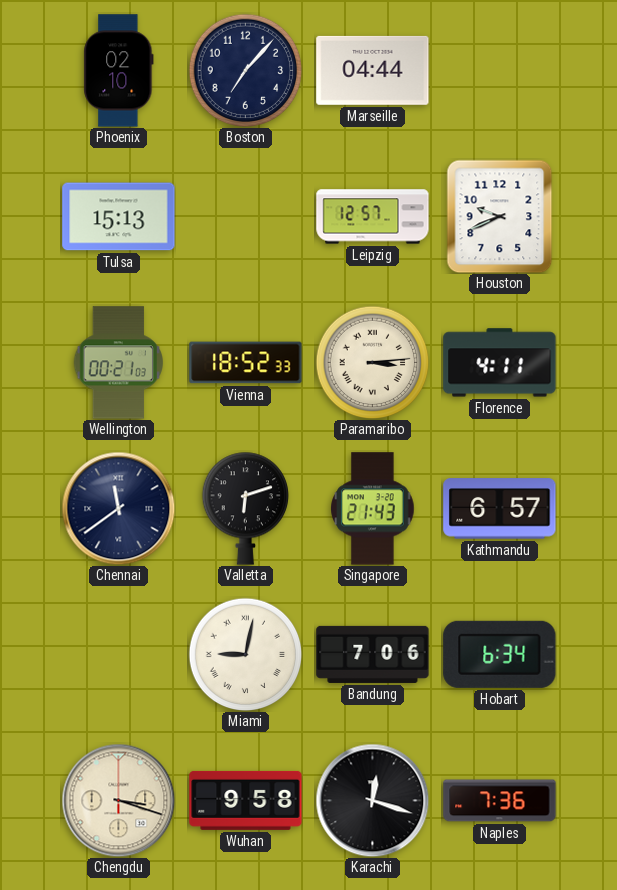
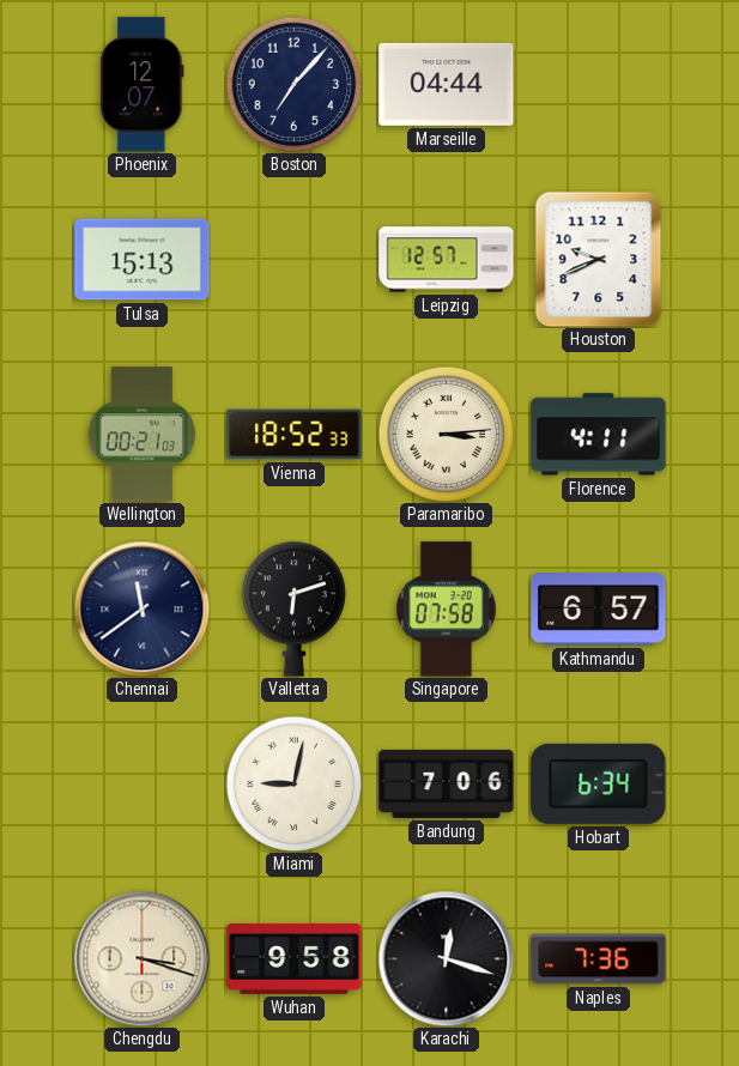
Phoenix: 02:10 -> 12:07
Singapore: 21:43 -> 07:58
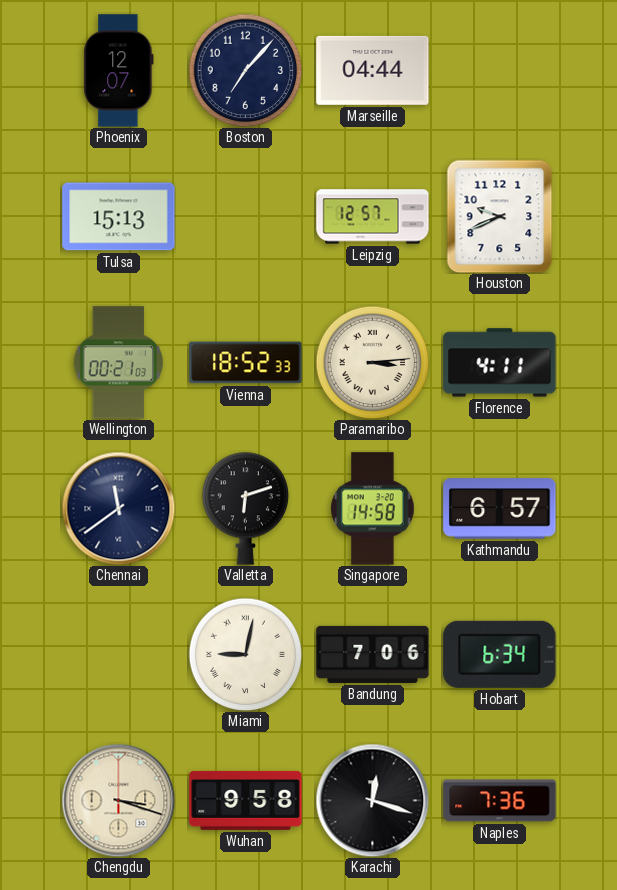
Singapore: 07:58 -> 14:58
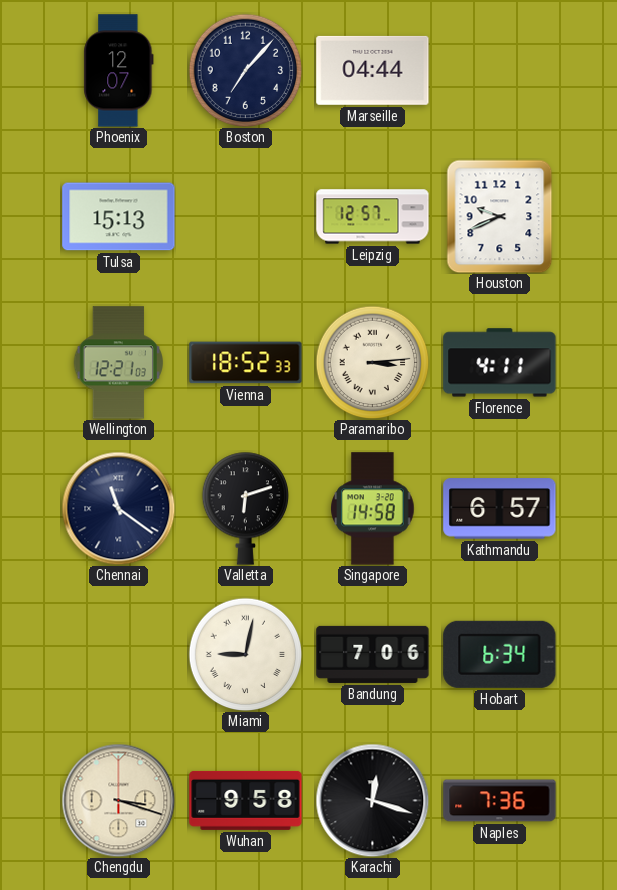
Wellington: 00:21 -> 12:21
Chennai: 11:39 -> 11:21
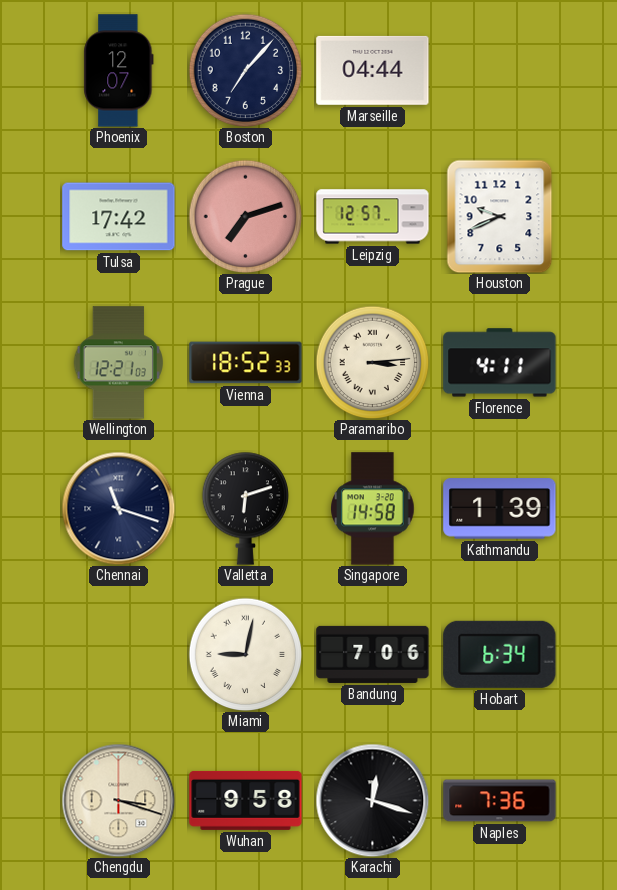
Tulsa: 15:13 -> 17:42
Prague: none -> 7:12
Chennai: 11:21 -> 11:18
Kathmandu: 6:57 -> 1:39
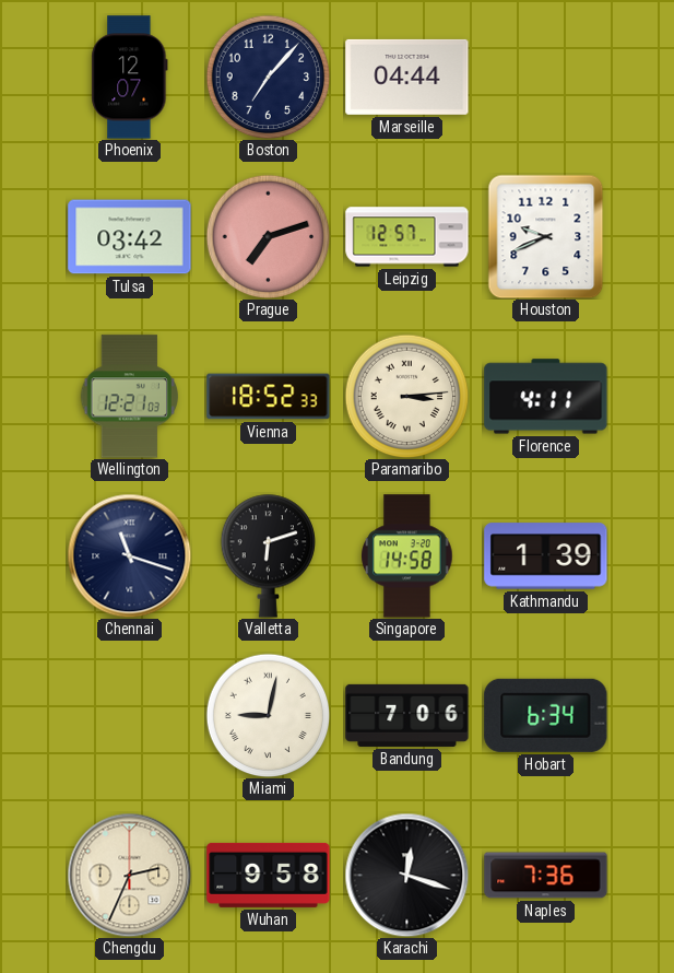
Tulsa: 17:42 -> 03:42
Chengdu: 3:18 -> 2:34
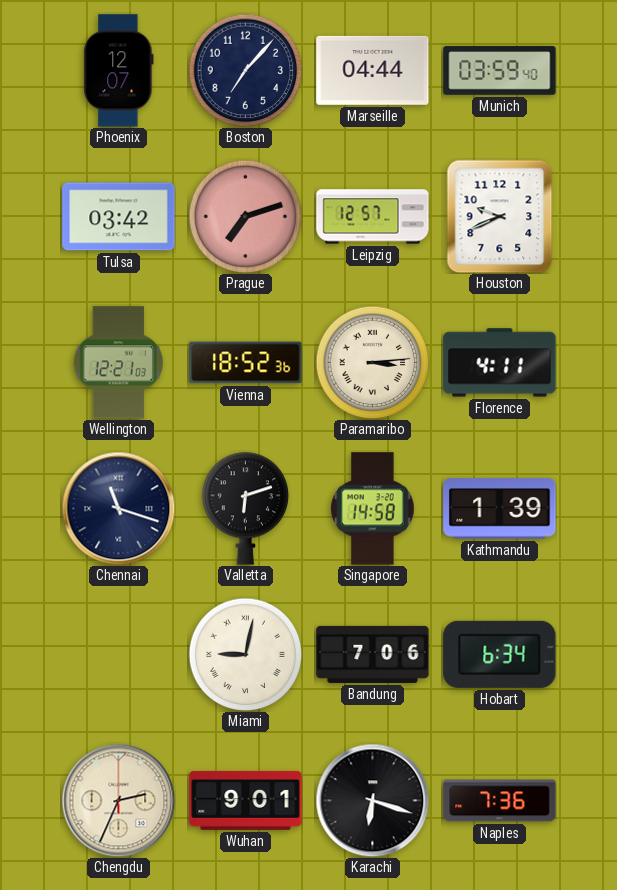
Munich: none -> 03:59
Vienna: 18:52:33 -> 18:52:36
Wuhan: 9:58 -> 9:01
Karachi: 12:18 -> 6:18
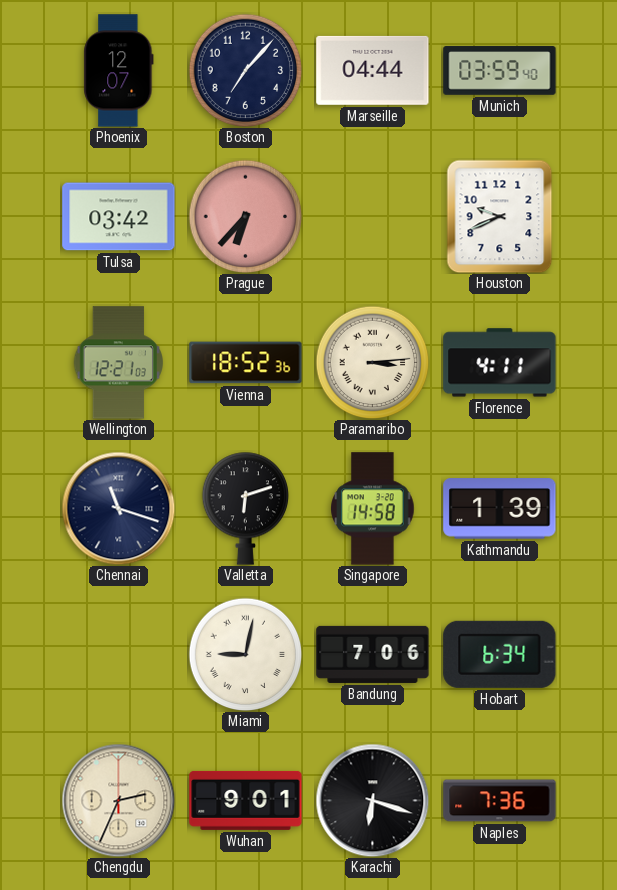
Prague: 7:12 -> 6:37
Leipzig: 12:57 -> none
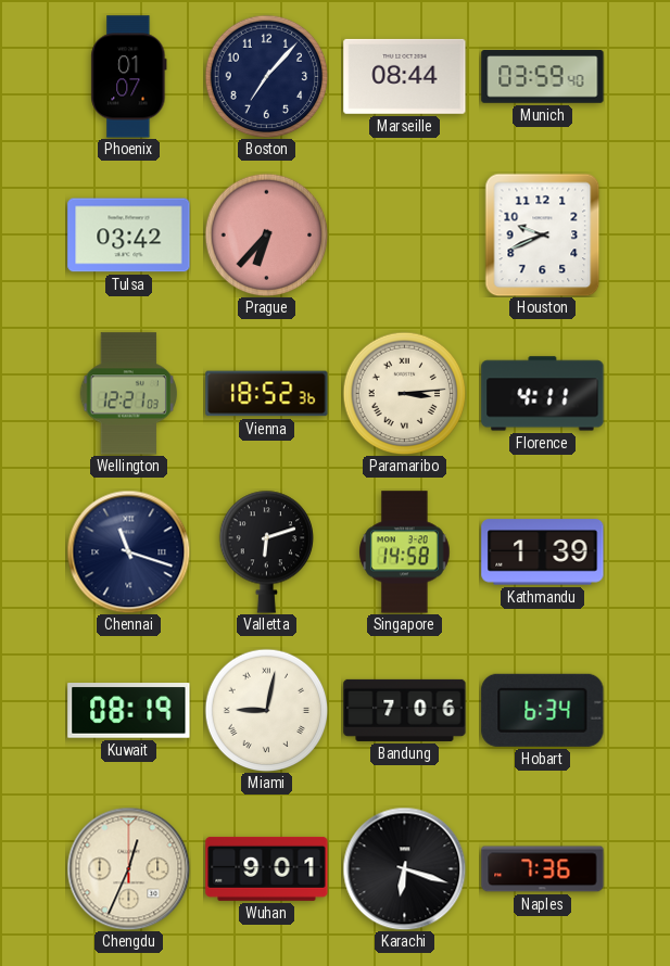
Phoenix: 12:07 -> 01:07
Marseille: 04:44 -> 08:44
Kuwait: none -> 08:19
Chengdu: 2:34 -> 12:34
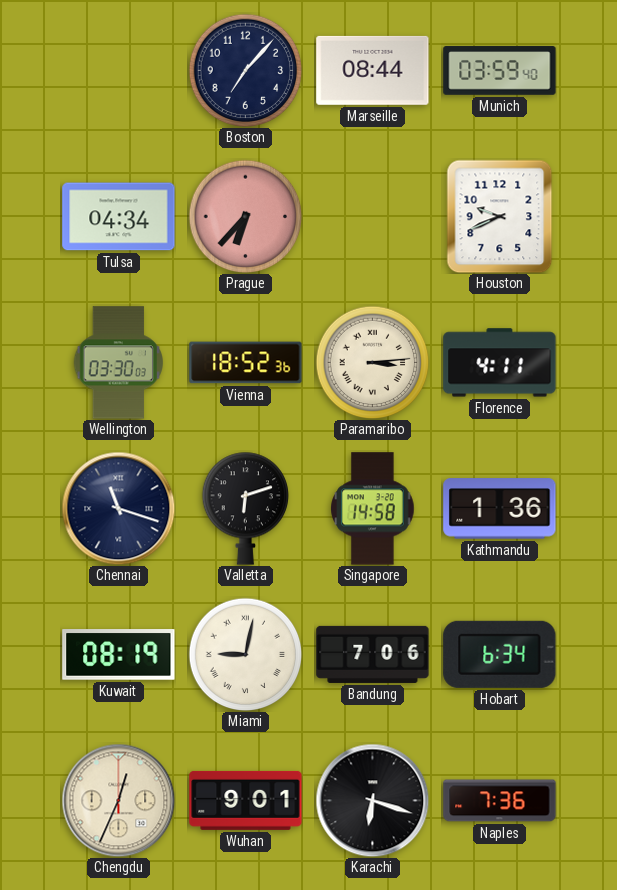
Phoenix: 01:07 -> none
Tulsa: 03:42 -> 04:34
Wellington: 12:21 -> 03:30
Kathmandu: 1:39 -> 1:36
